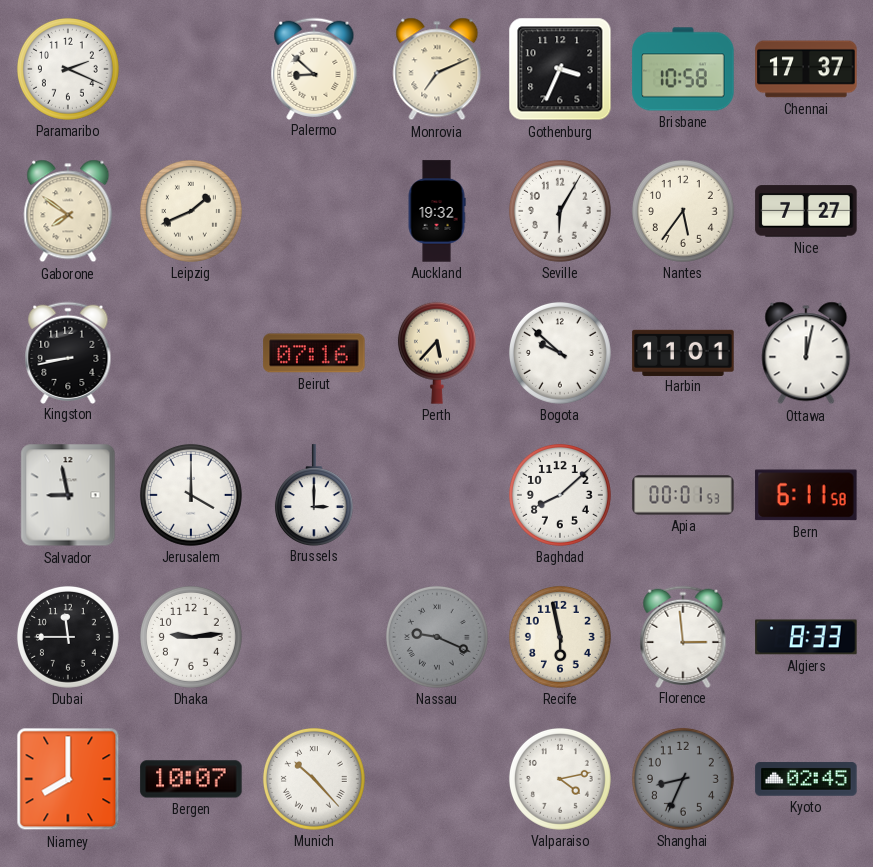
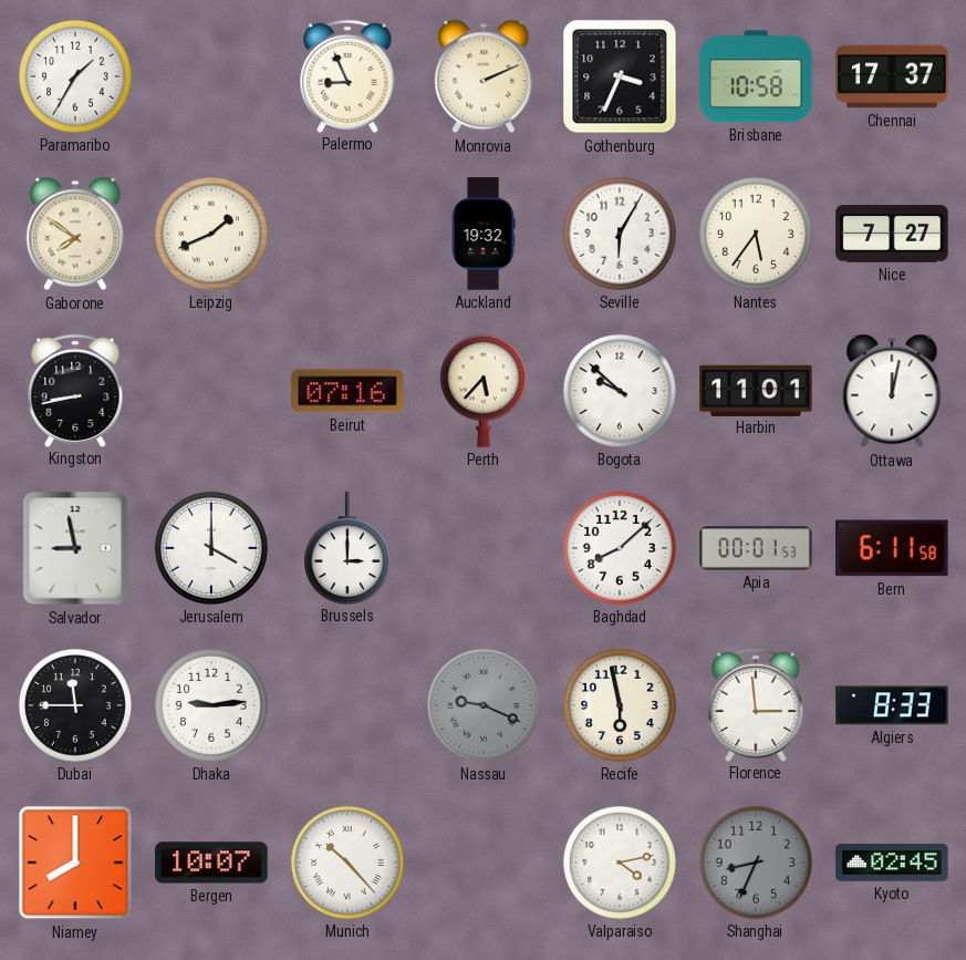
Paramaribo: 2:19 -> 1:35
Palermo: 8:52 -> 8:56
Monrovia: 7:11 -> 2:11
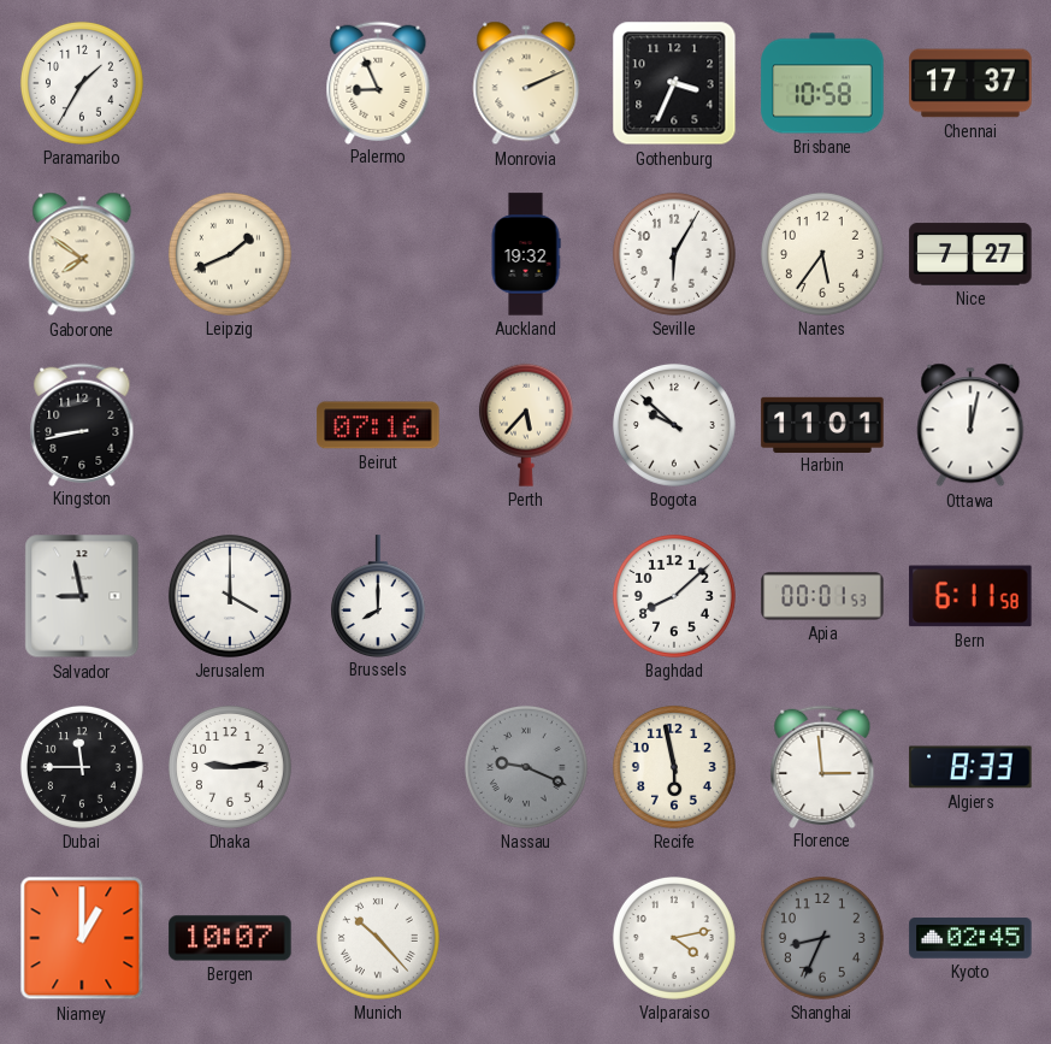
Brussels: 3:00 -> 8:00
Niamey: 8:00 -> 1:00
